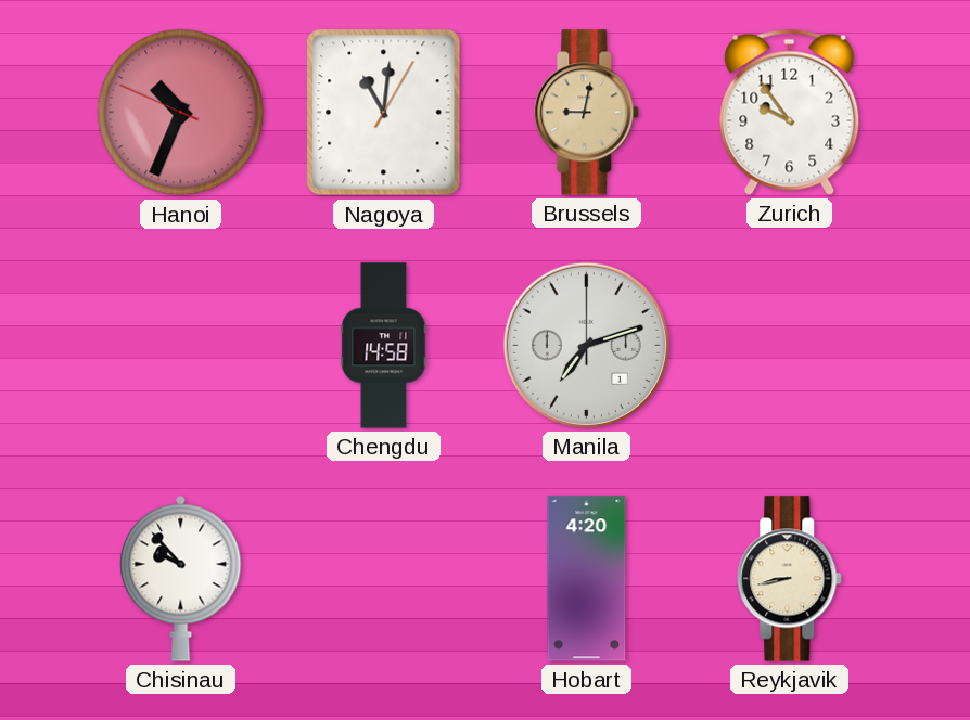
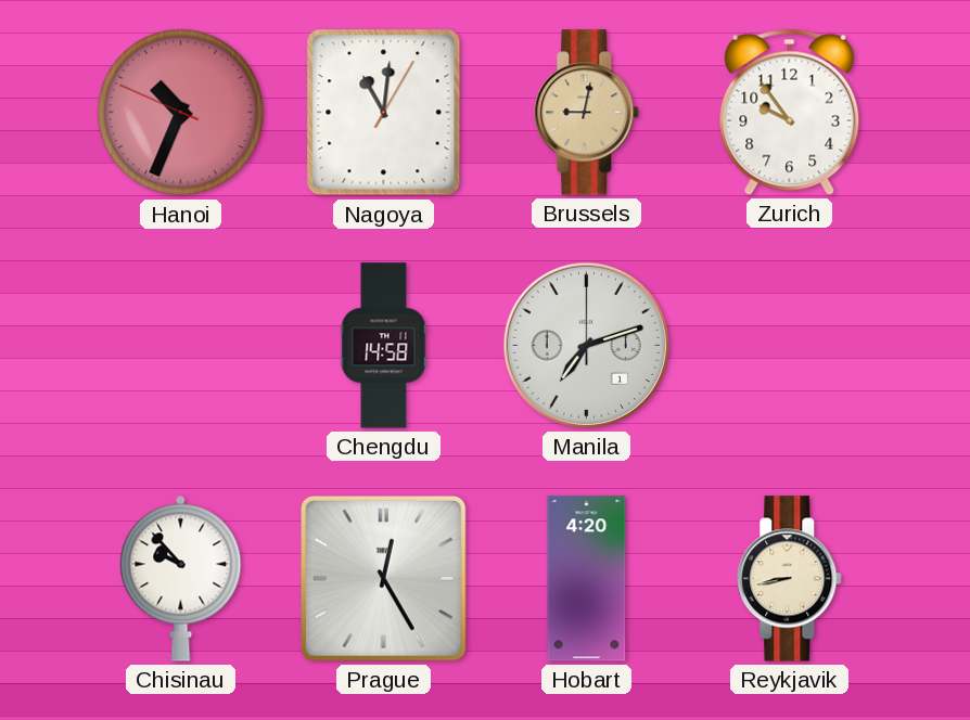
Prague: none -> 12:25
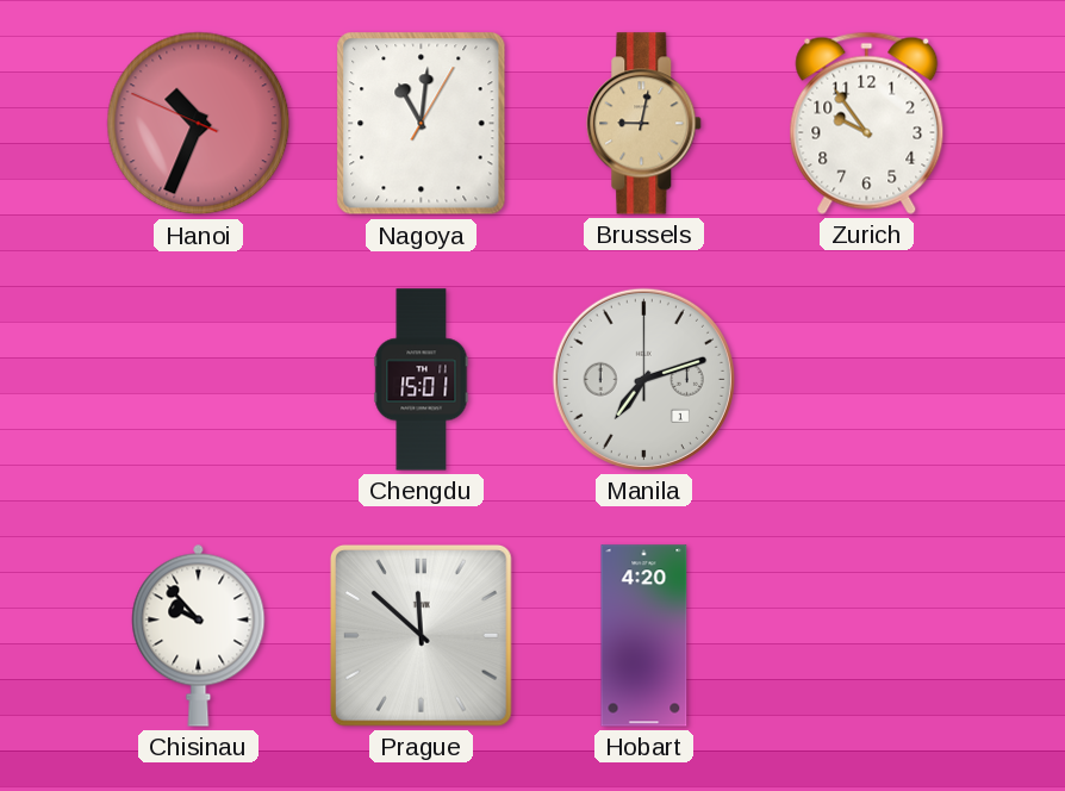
Chengdu: 14:58 -> 15:01
Prague: 12:25 -> 11:52
Reykjavik: 8:43 -> none
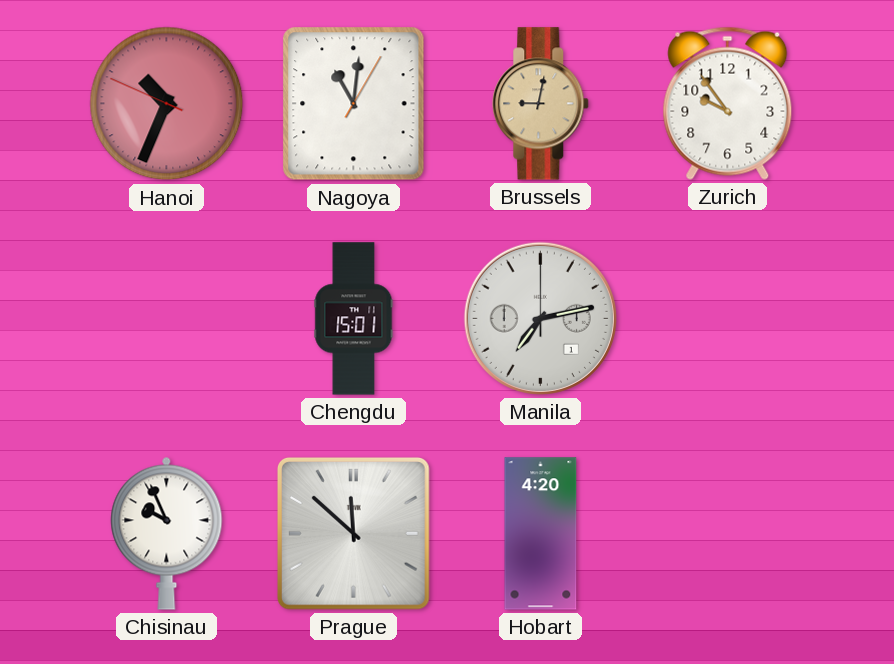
Manila: 7:12 -> 7:13
Chisinau: 9:53 -> 9:56
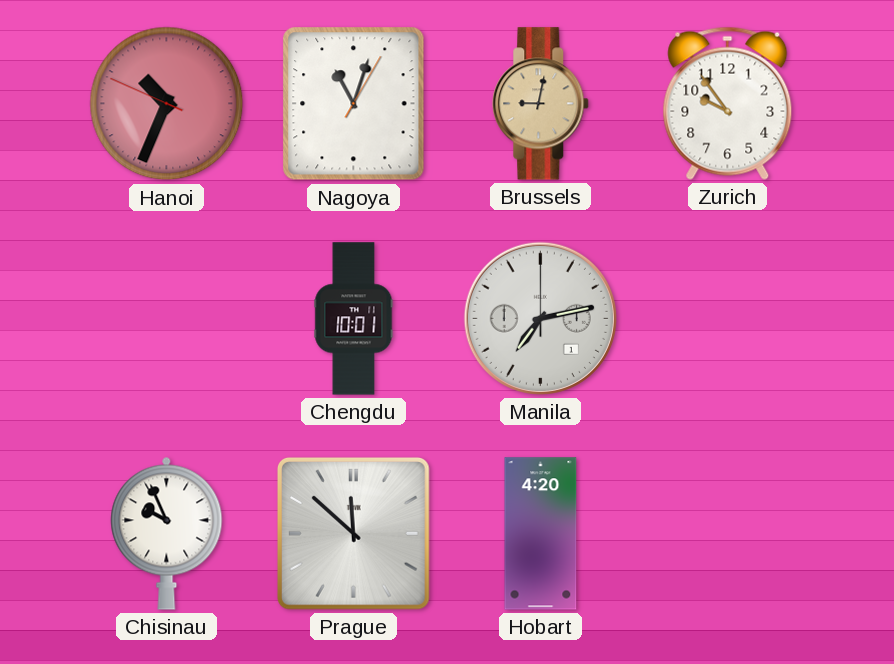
Nagoya: 11:01 -> 11:03
Chengdu: 15:01 -> 10:01
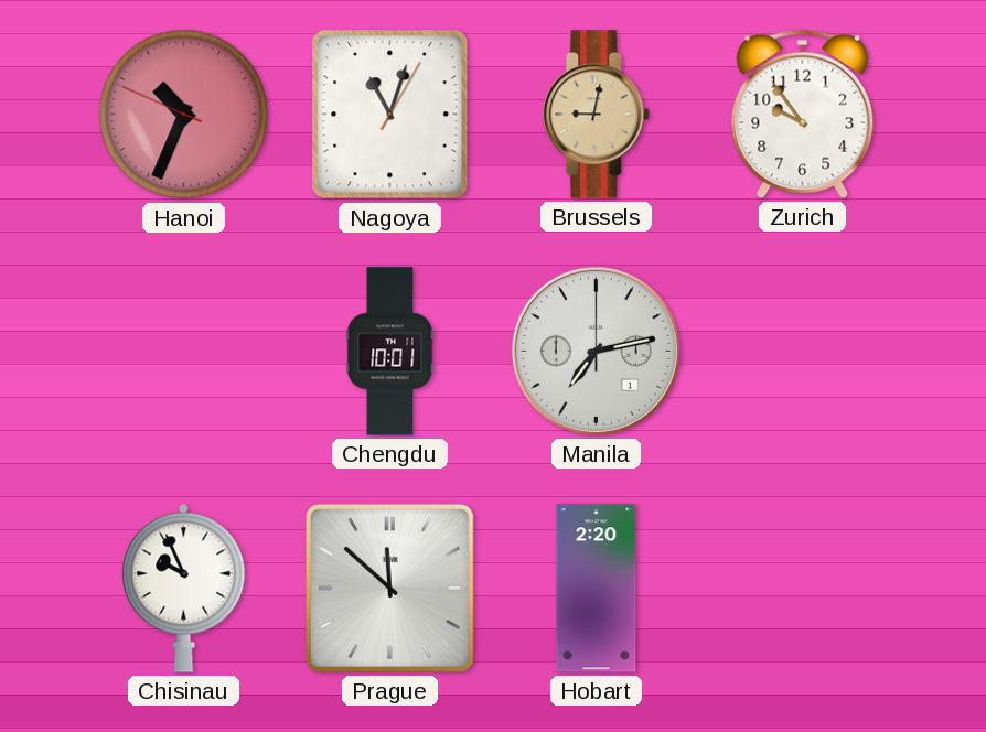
Hobart: 4:20 -> 2:20
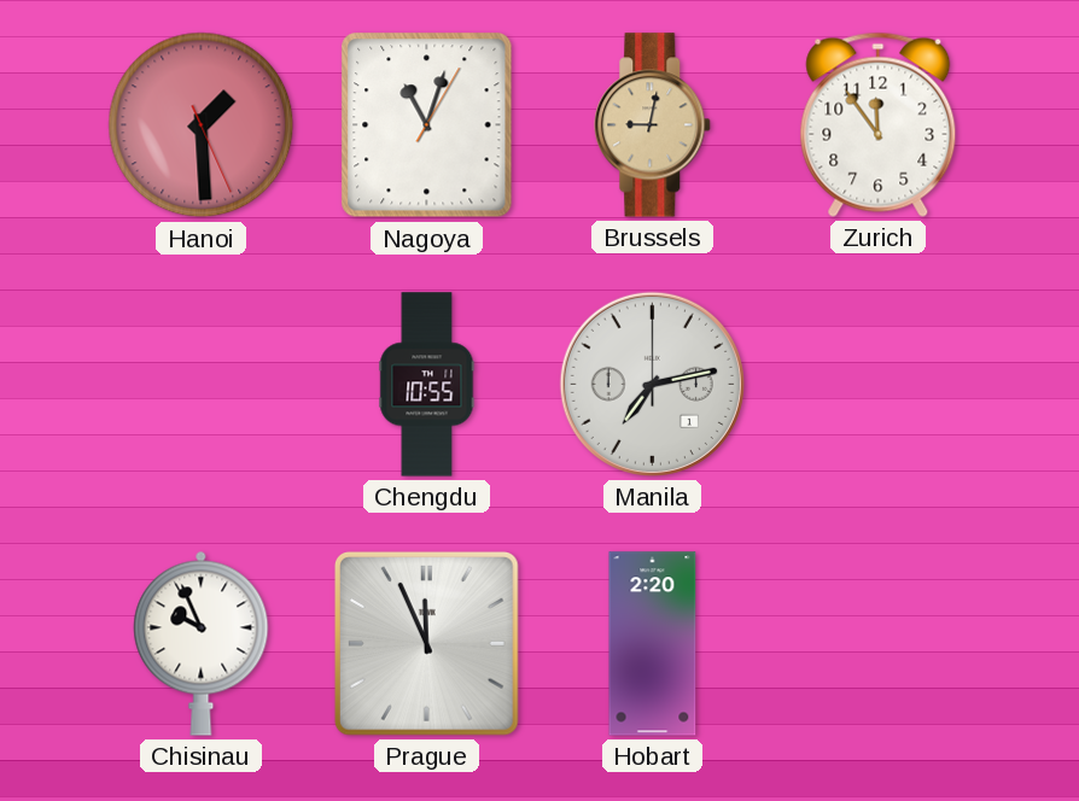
Hanoi: 10:33 -> 1:29
Zurich: 9:54 -> 11:54
Chengdu: 10:01 -> 10:55
Prague: 11:52 -> 11:56
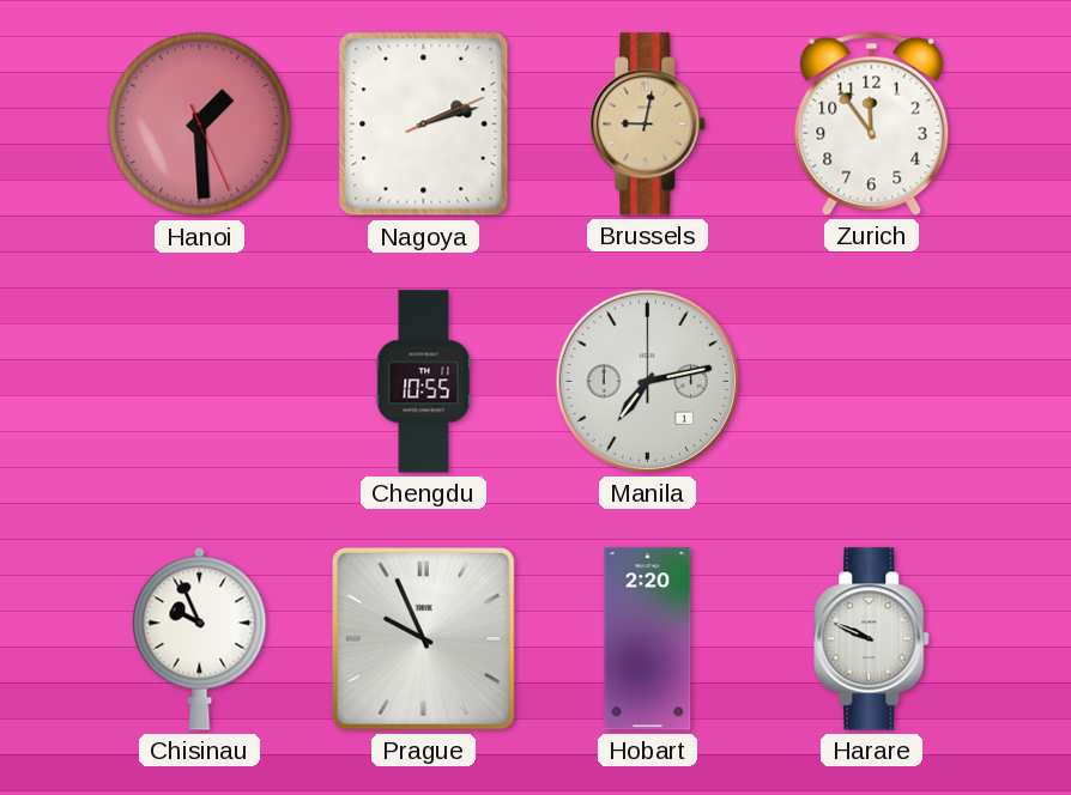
Nagoya: 11:03 -> 2:12
Prague: 11:56 -> 9:56
Harare: none -> 9:49
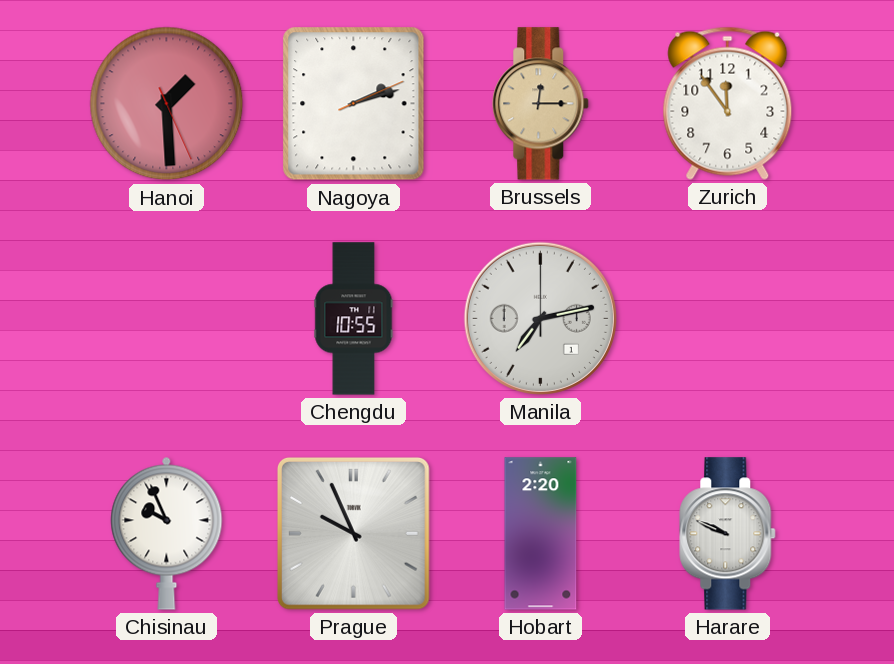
Brussels: 9:02 -> 12:15
